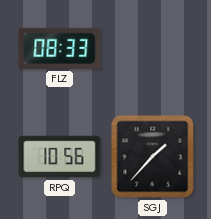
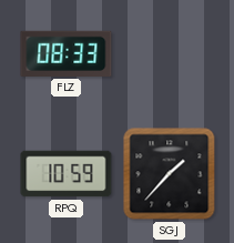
RPQ: 10:56 -> 10:59
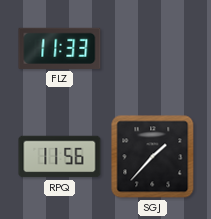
FLZ: 08:33 -> 11:33
RPQ: 10:59 -> 11:56
